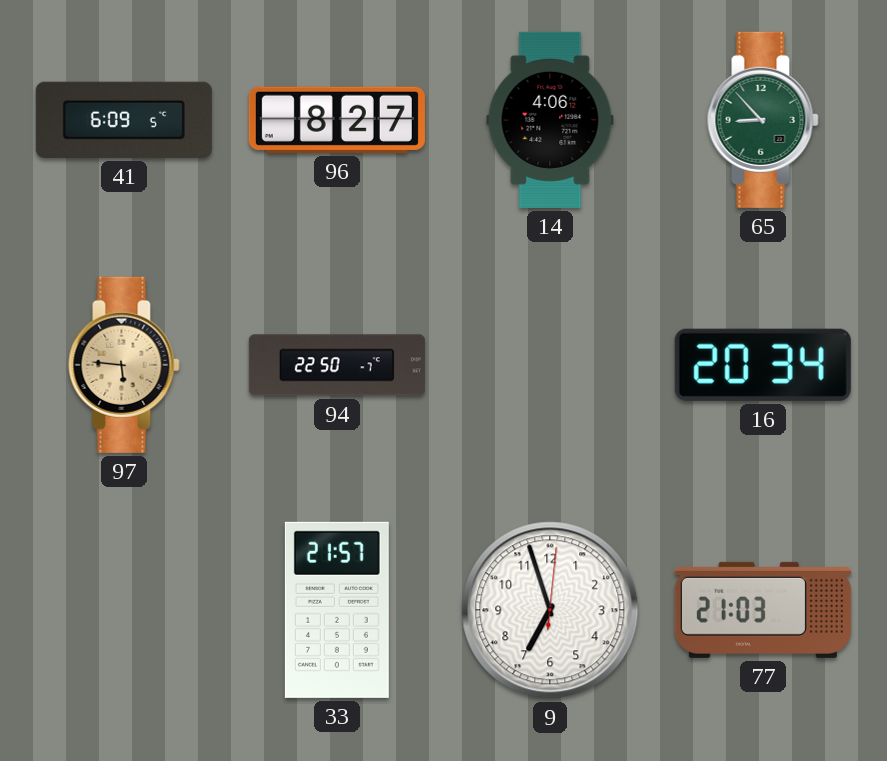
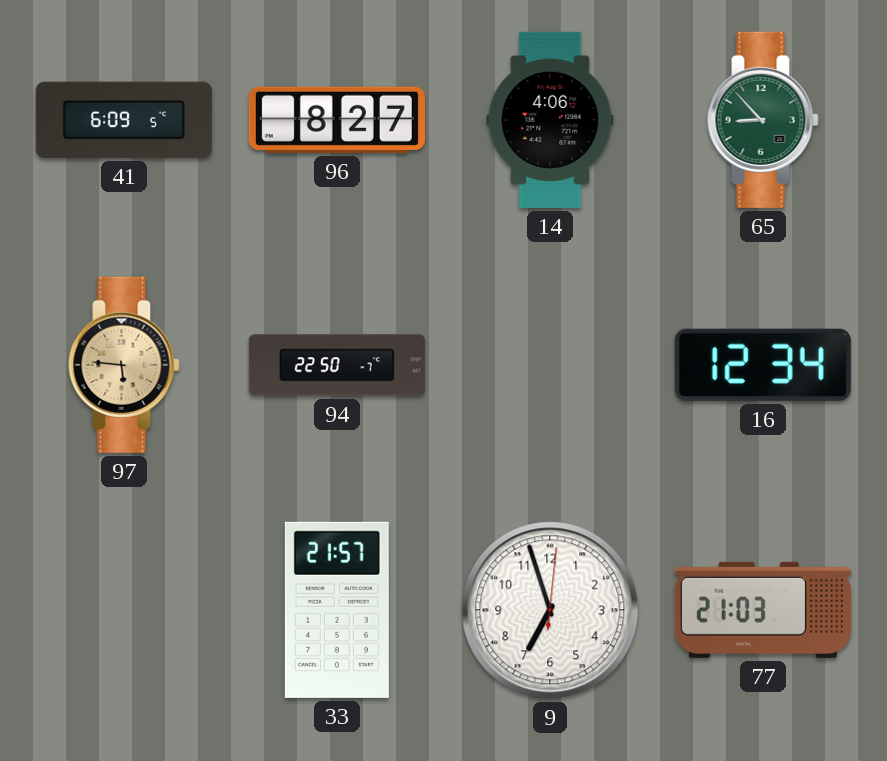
16: 20:34 -> 12:34
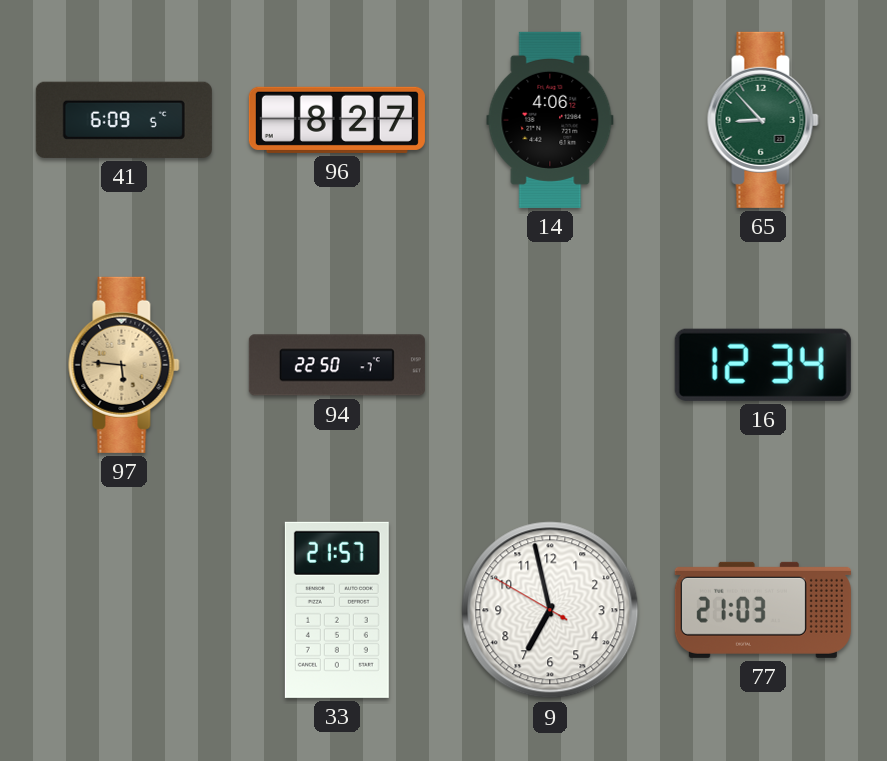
9: 6:57:01 -> 6:57:50
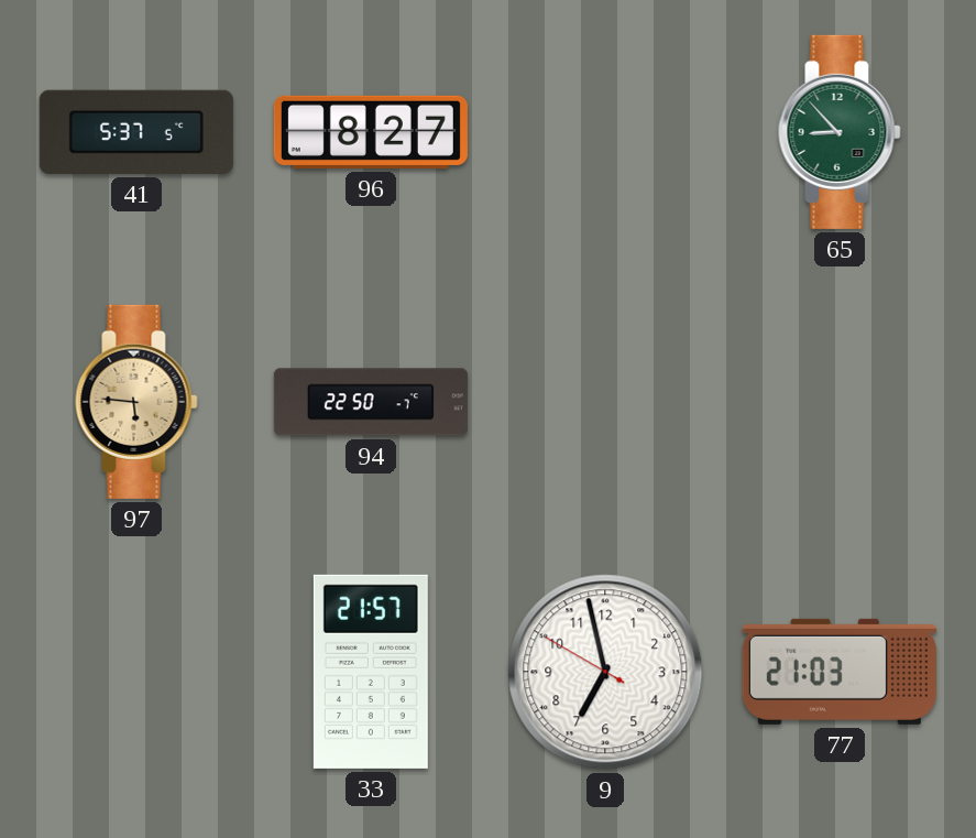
41: 6:09 -> 5:37
14: 4:06 -> none
16: 12:34 -> none
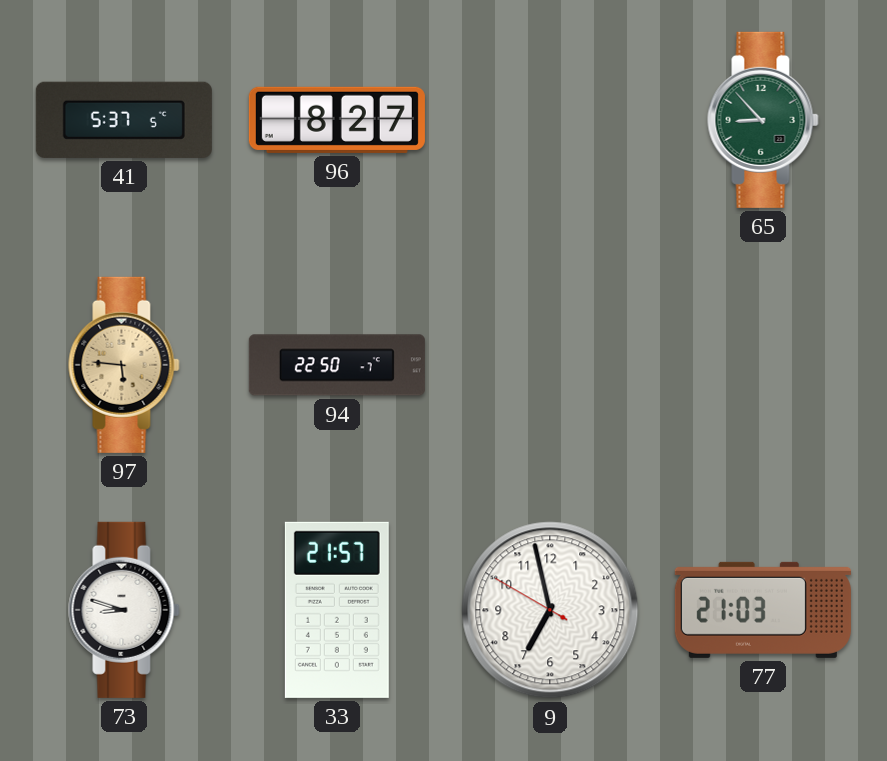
73: none -> 8:48
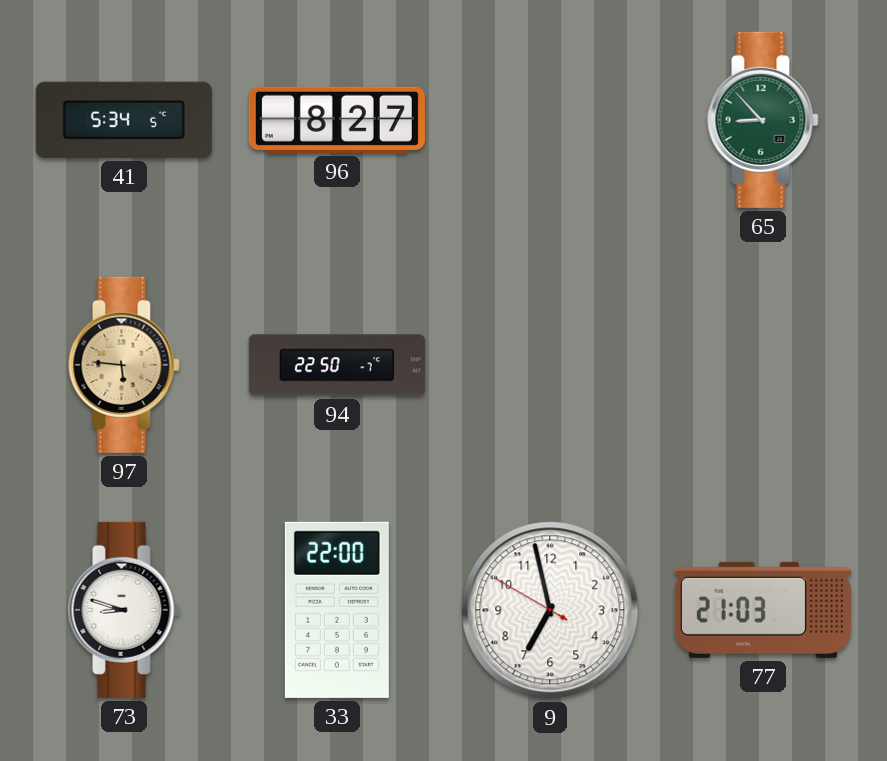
41: 5:37 -> 5:34
33: 21:57 -> 22:00
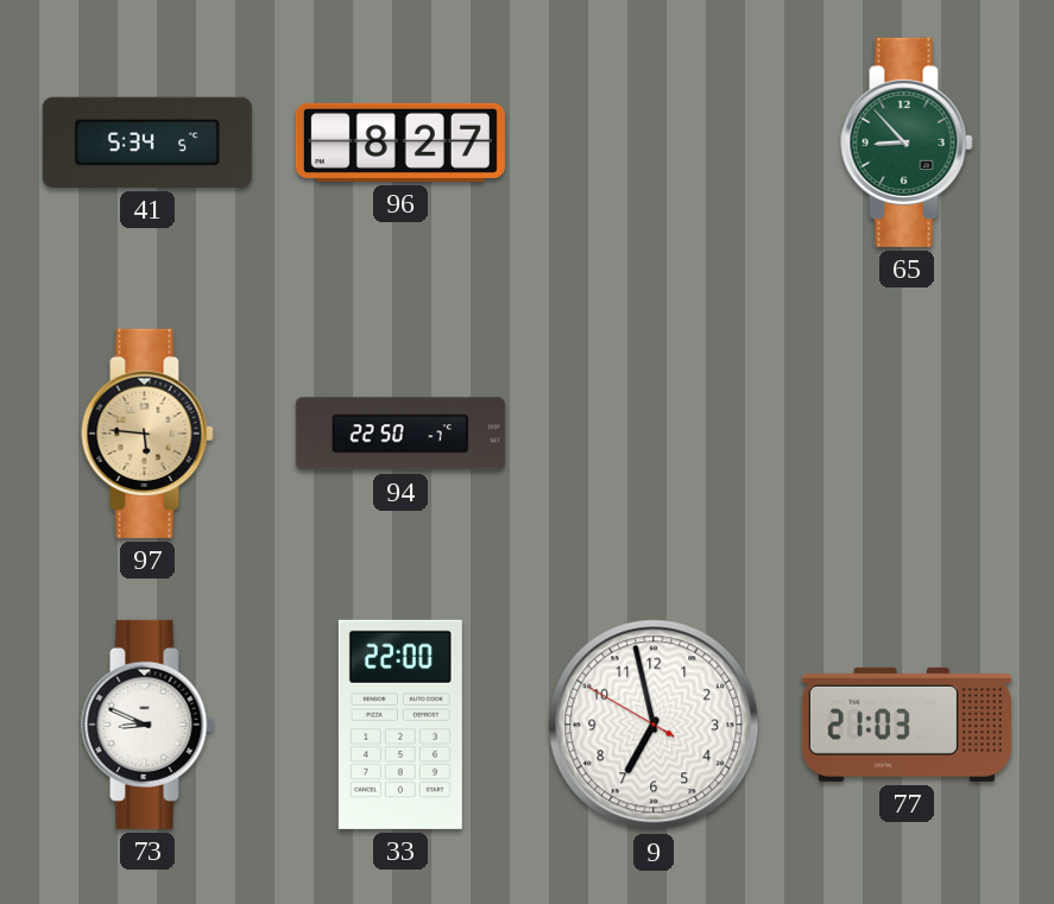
73: 8:48 -> 8:49
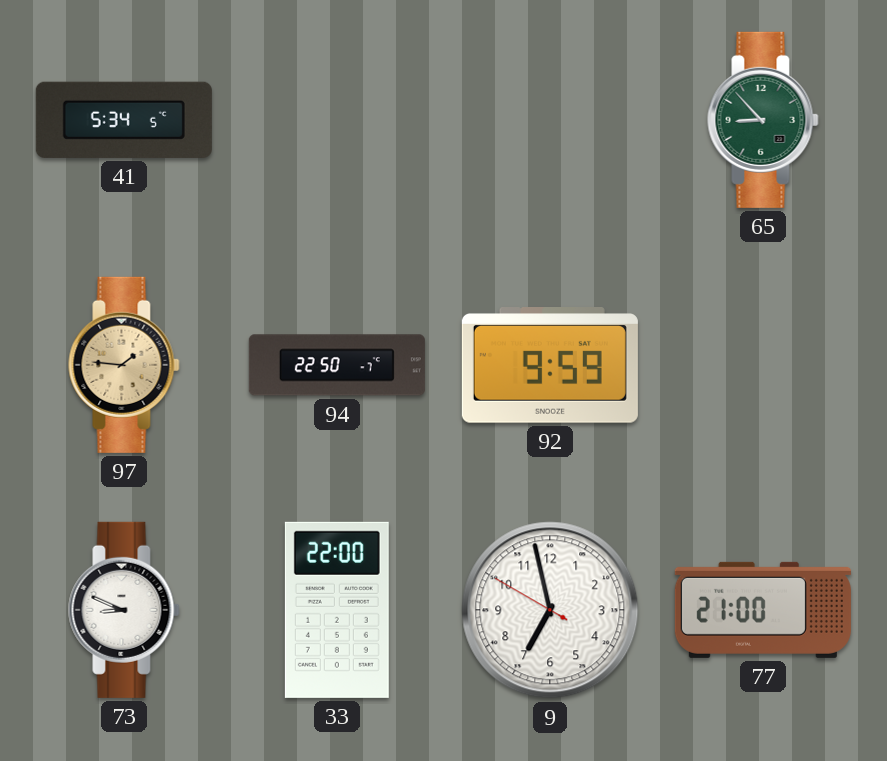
96: 8:27 -> none
97: 5:46 -> 1:46
92: none -> 9:59
77: 21:03 -> 21:00
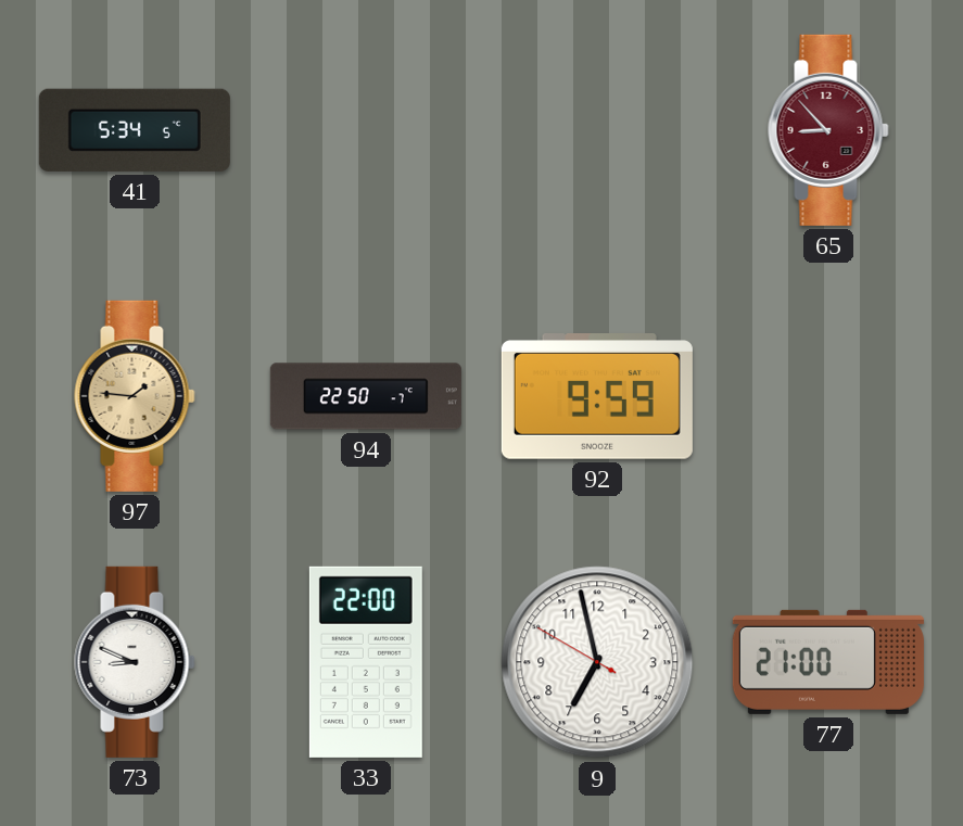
65 dial: green -> burgundy
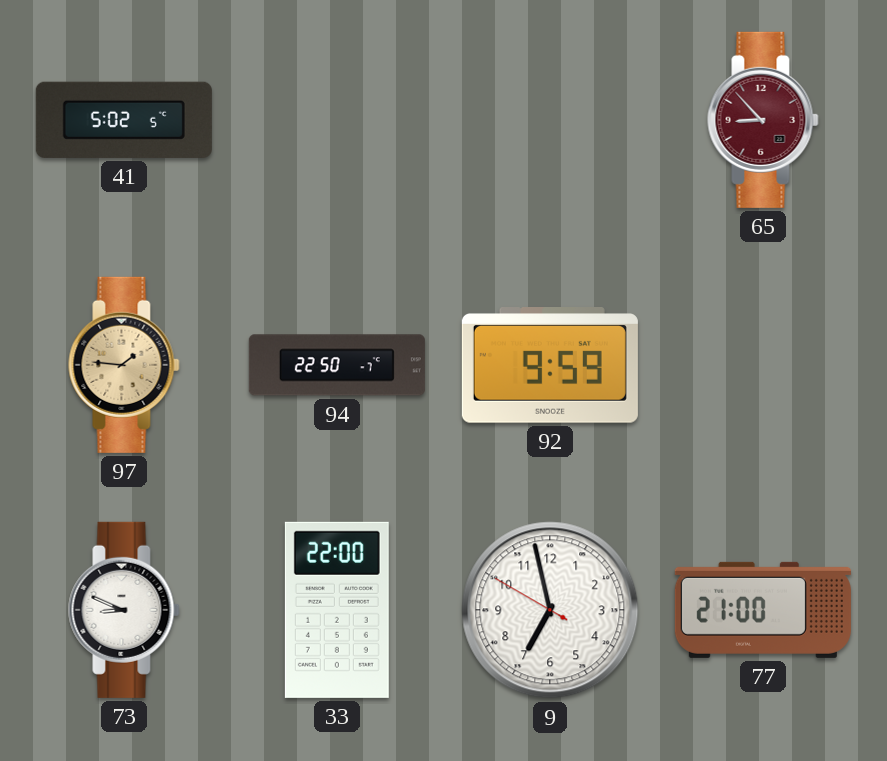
41: 5:34 -> 5:02
